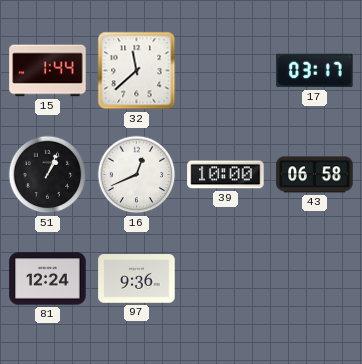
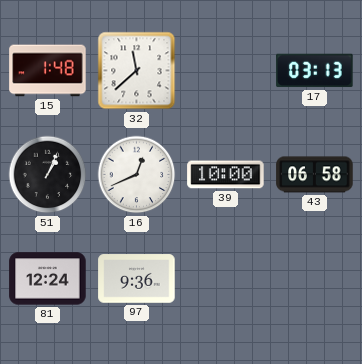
15: 1:44 -> 1:48
17: 03:17 -> 03:13
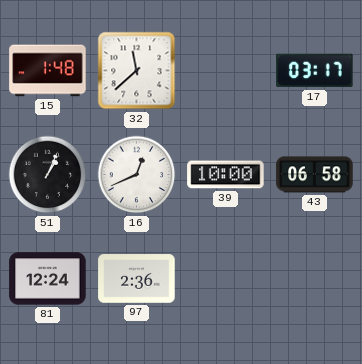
17: 03:13 -> 03:17
97: 9:36 -> 2:36
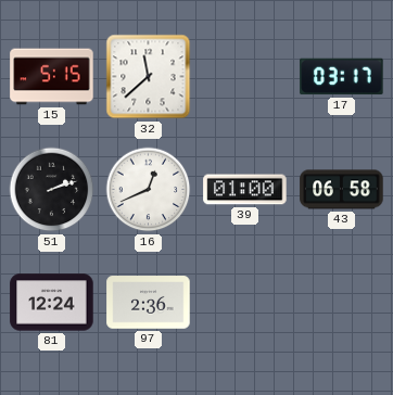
15: 1:48 -> 5:15
51: 1:04 -> 2:12
39: 10:00 -> 01:00
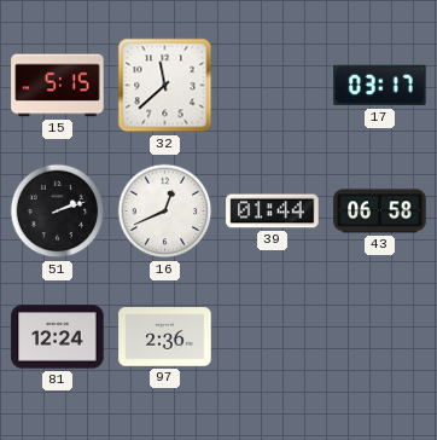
39: 01:00 -> 01:44
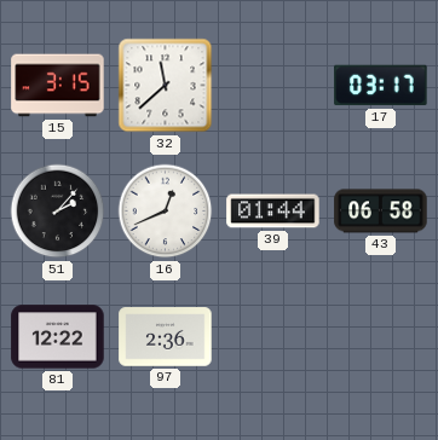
15: 5:15 -> 3:15
51: 2:12 -> 2:07
81: 12:24 -> 12:22
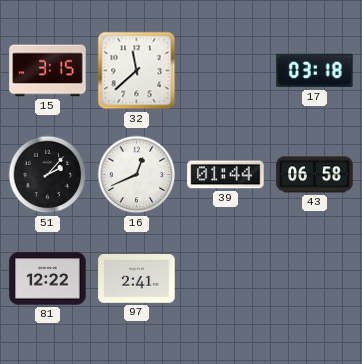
17: 03:17 -> 03:18
97: 2:36 -> 2:41
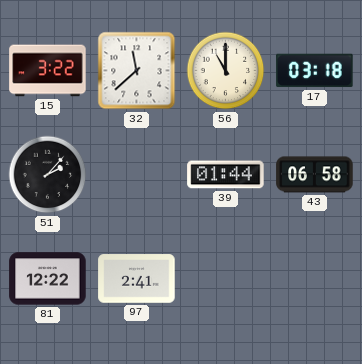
15: 3:15 -> 3:22
56: none -> 11:00
16: 12:41 -> none
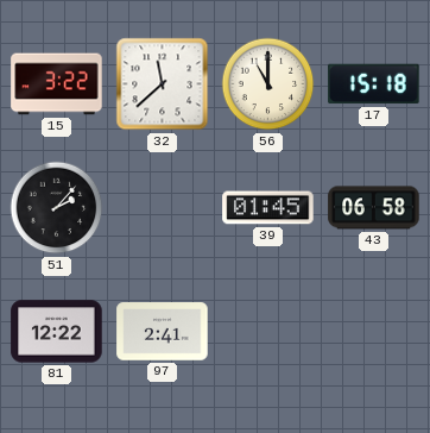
17: 03:18 -> 15:18
39: 01:44 -> 01:45
